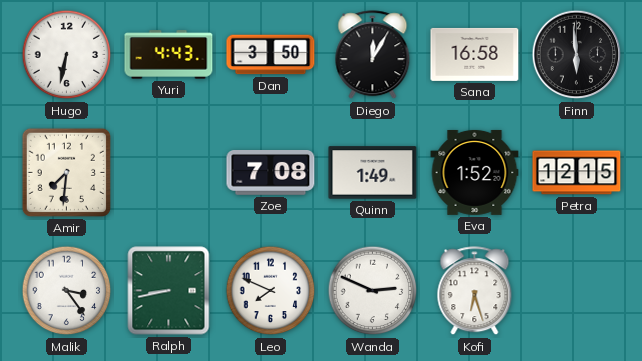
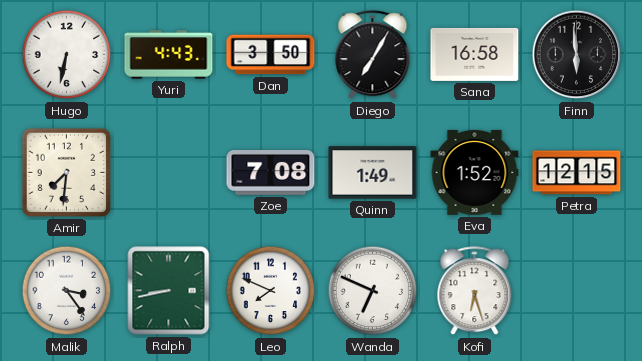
Diego: 12:05 -> 7:05
Wanda: 2:49 -> 6:49
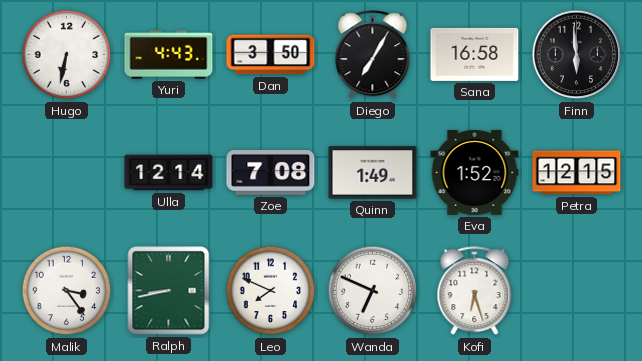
Amir: 7:31 -> none
Ulla: none -> 12:14
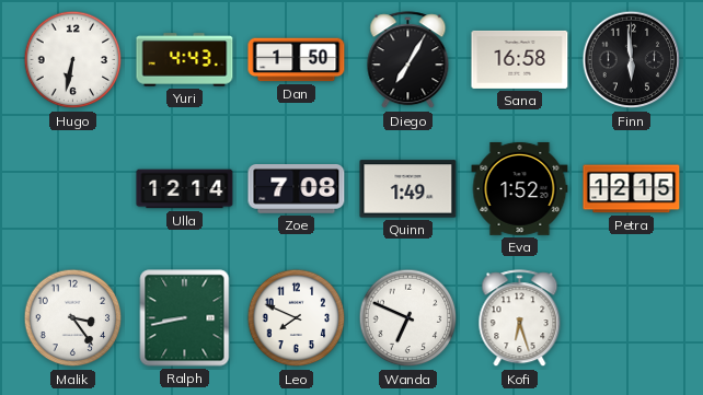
Dan: 3:50 -> 1:50
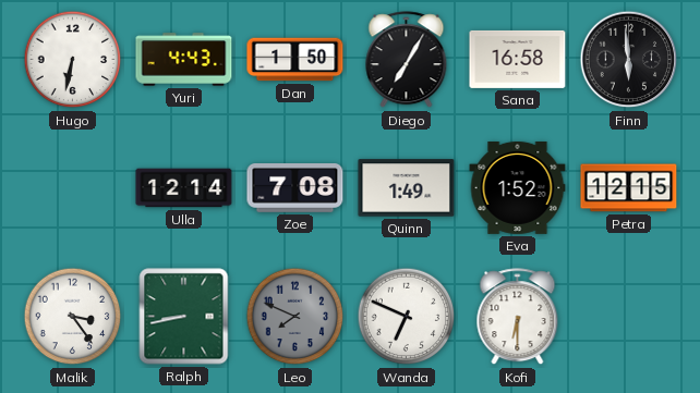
Leo dial: white -> grey
Kofi: 6:27 -> 6:30
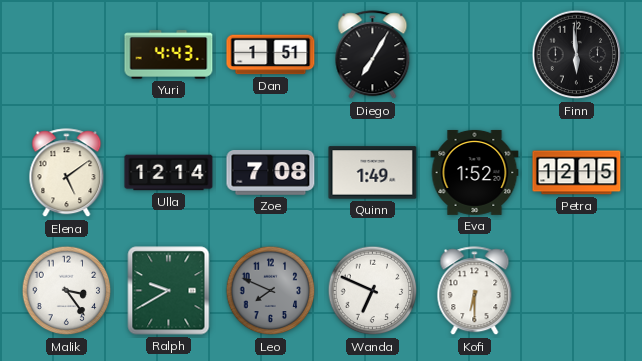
Hugo: 6:32 -> none
Dan: 1:50 -> 1:51
Sana: 16:58 -> none
Elena: none -> 5:09
Ralph: 8:43 -> 9:40
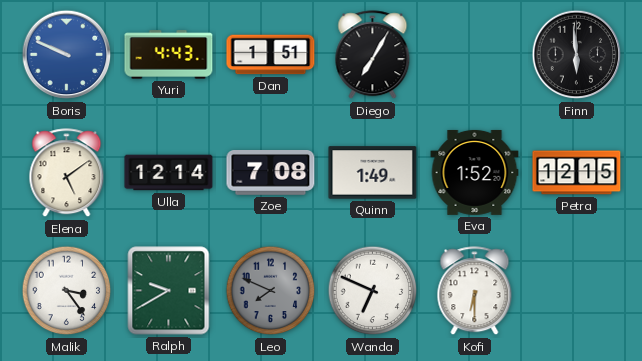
Boris: none -> 9:49
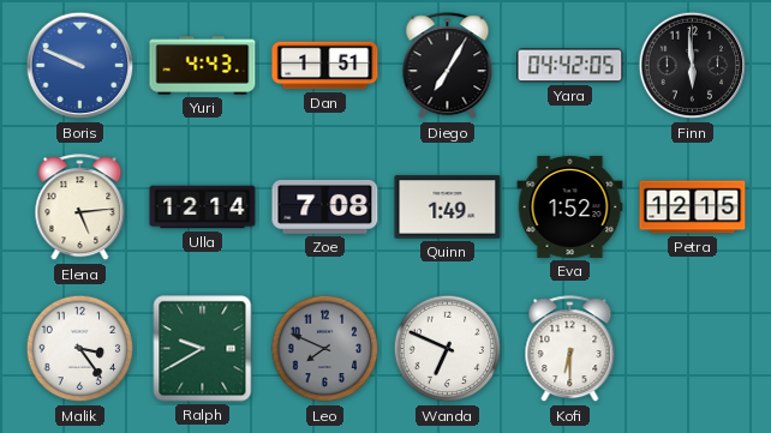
Yara: none -> 04:42
Elena: 5:09 -> 5:14
